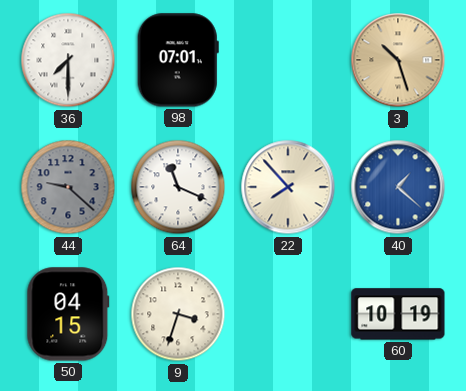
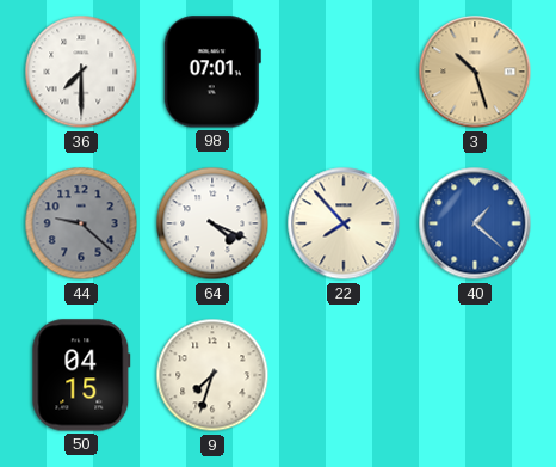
64: 11:19 -> 4:19
9: 3:33 -> 7:33
60: 10:19 -> none
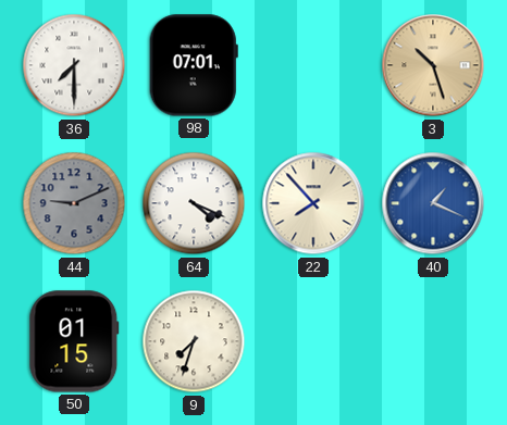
44: 9:22 -> 9:11
40: 1:22 -> 1:19
50: 04:15 -> 01:15
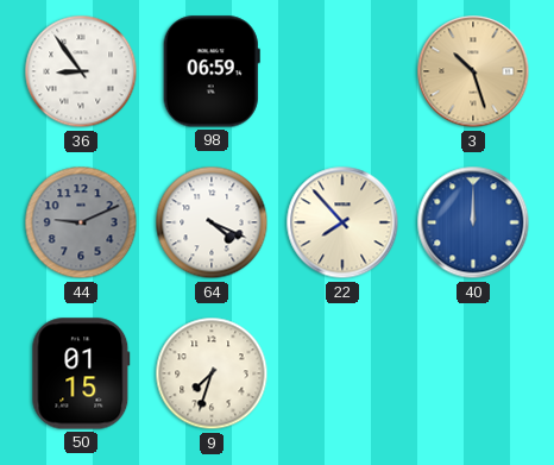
36: 7:30 -> 8:54
98: 07:01 -> 06:59
40: 1:19 -> 12:00
